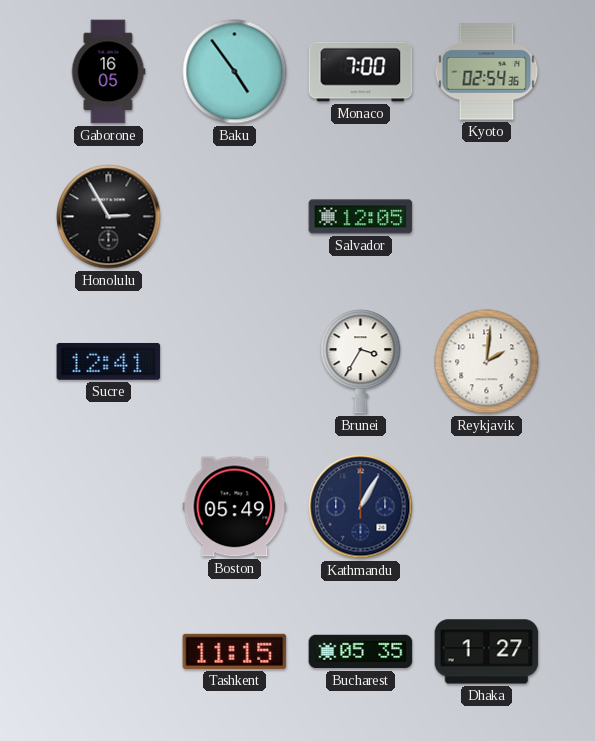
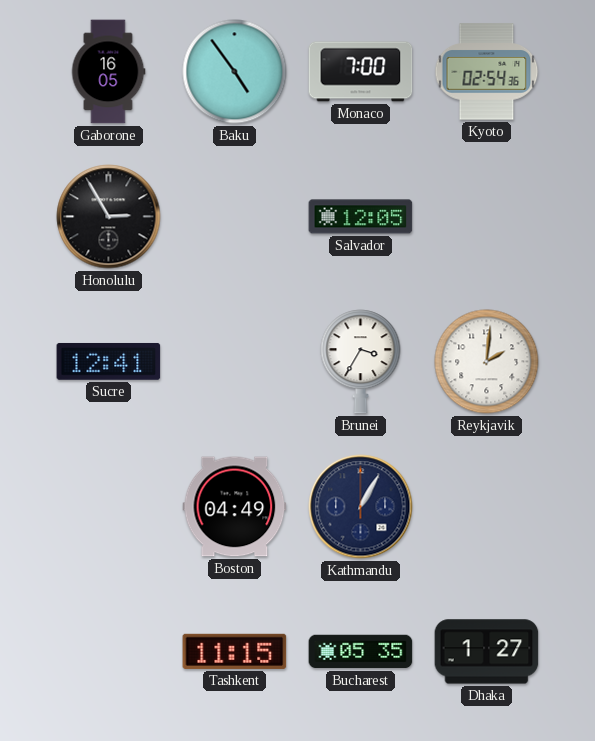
Boston: 05:49 -> 04:49
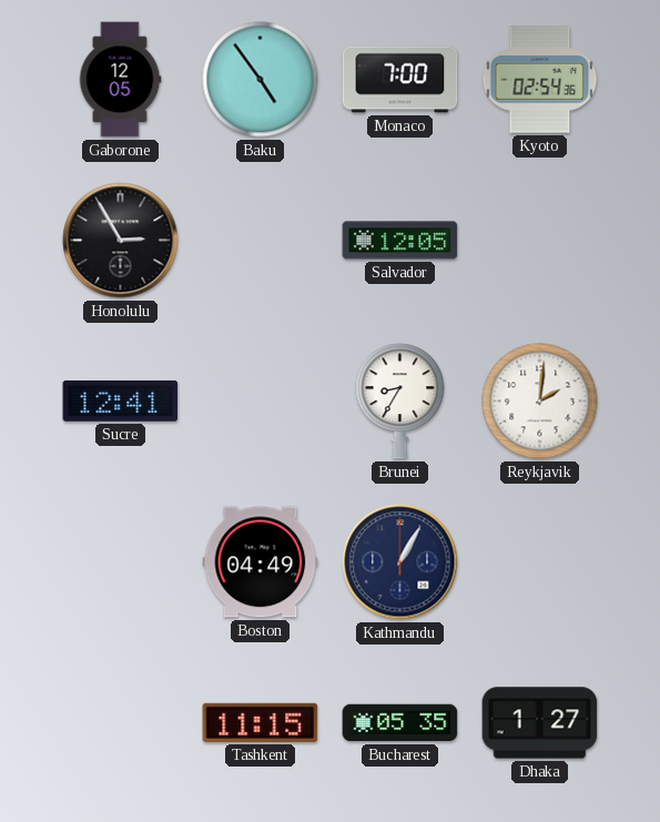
Gaborone: 16:05 -> 12:05
Brunei: 3:35 -> 8:35
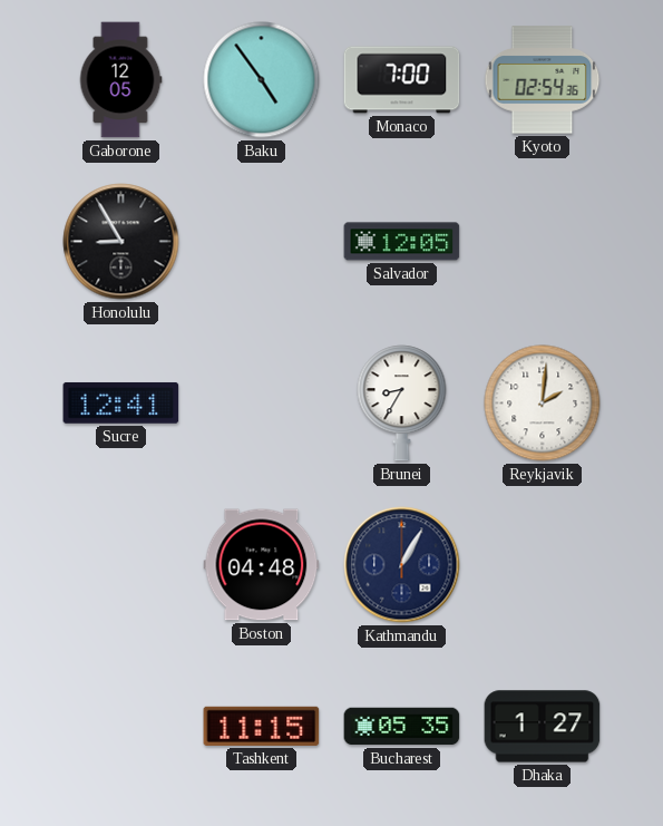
Honolulu: 2:55 -> 8:55
Boston: 04:49 -> 04:48
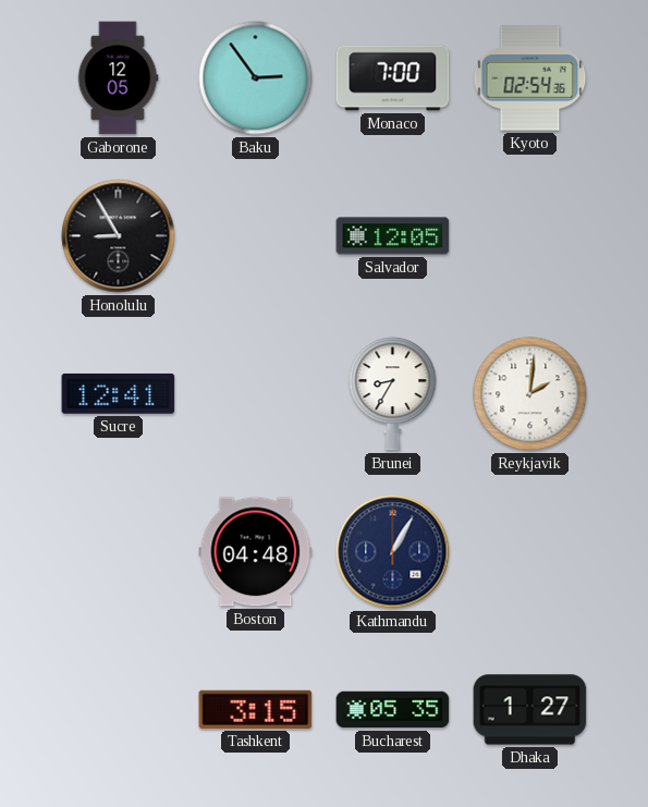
Baku: 4:54 -> 2:54
Tashkent: 11:15 -> 3:15
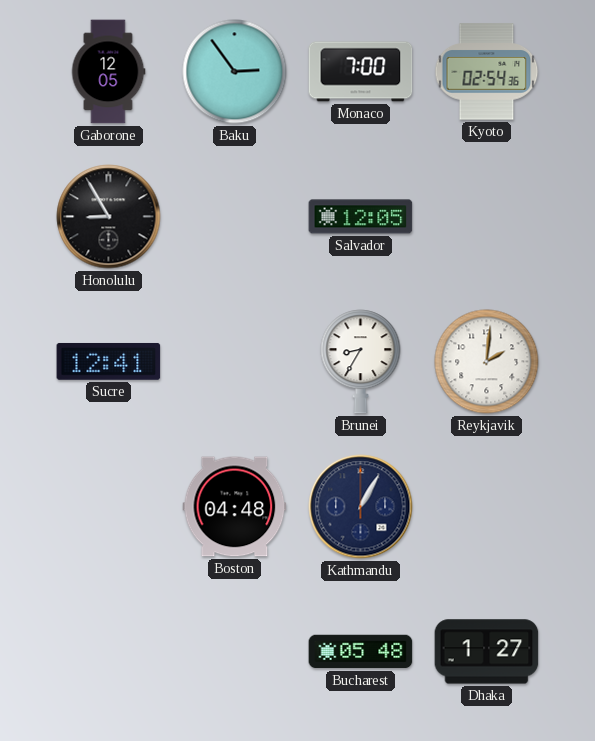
Tashkent: 3:15 -> none
Bucharest: 05:35 -> 05:48
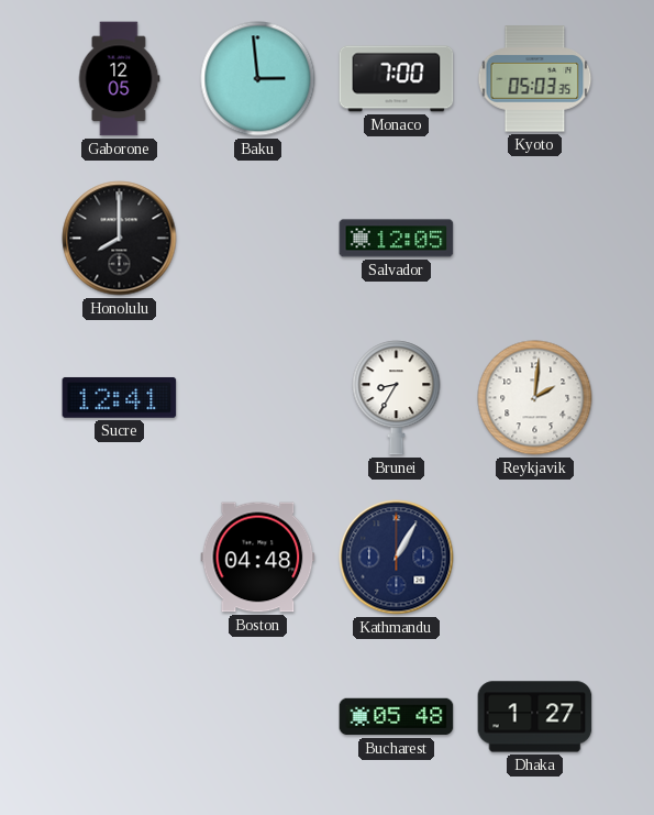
Baku: 2:54 -> 2:59
Kyoto: 02:54 -> 05:03
Honolulu: 8:55 -> 8:00
